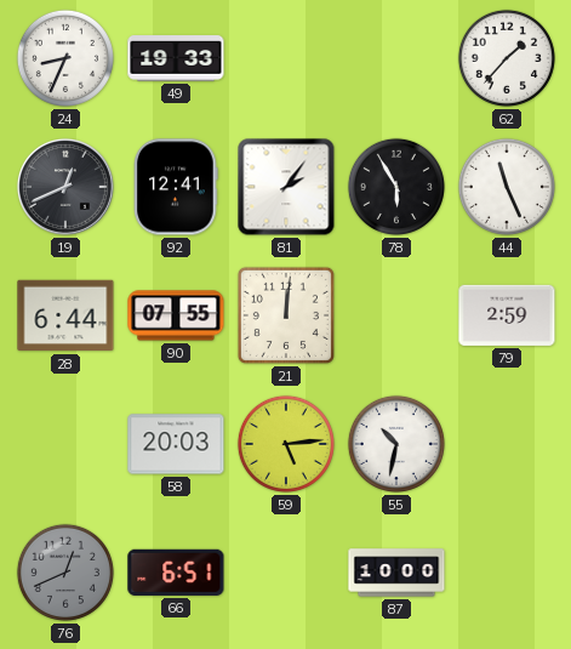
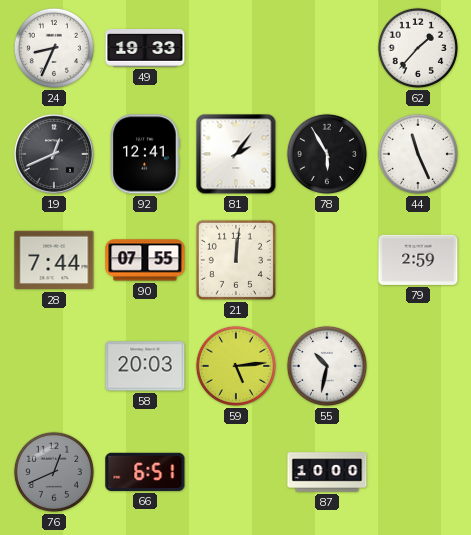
28: 6:44 -> 7:44
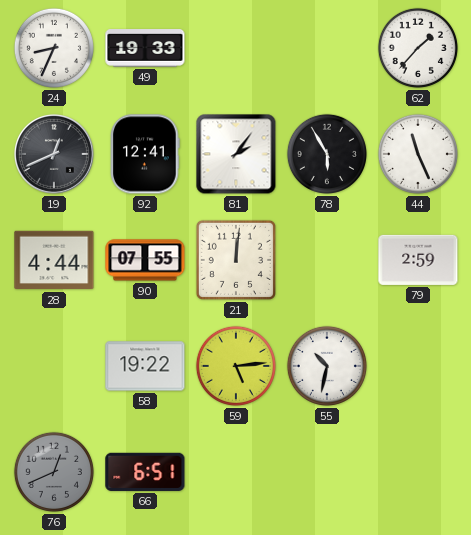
28: 7:44 -> 4:44
58: 20:03 -> 19:22
87: 10:00 -> none
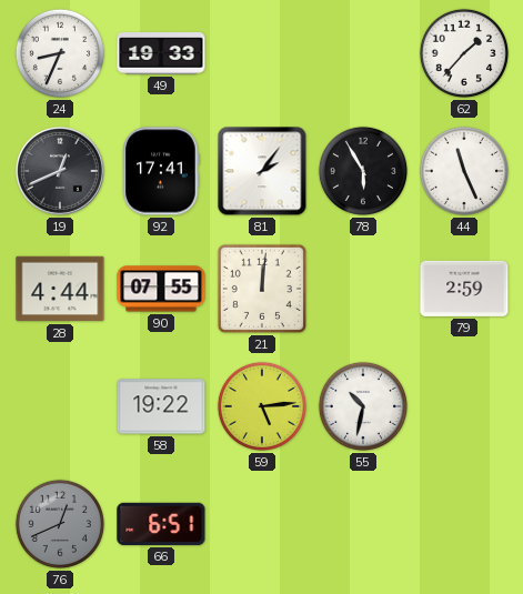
92: 12:41 -> 17:41
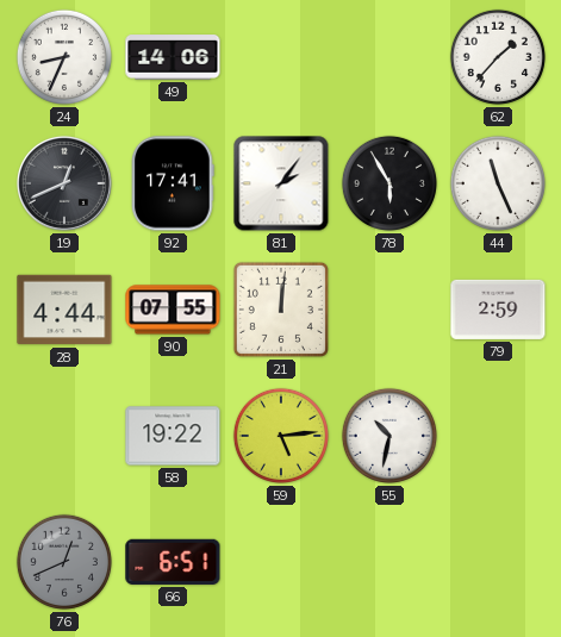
49: 19:33 -> 14:06
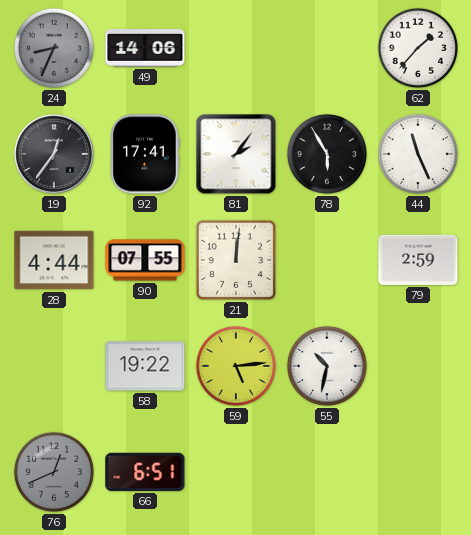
24 dial: white -> grey
19: 12:41 -> 12:36
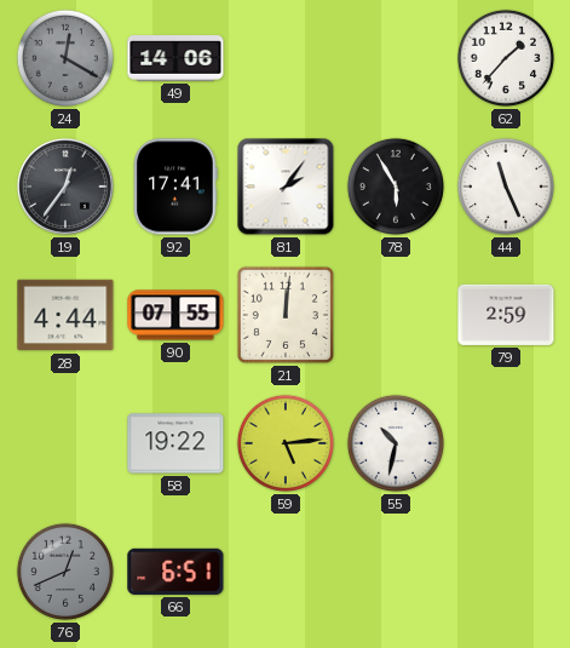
24: 8:34 -> 12:20
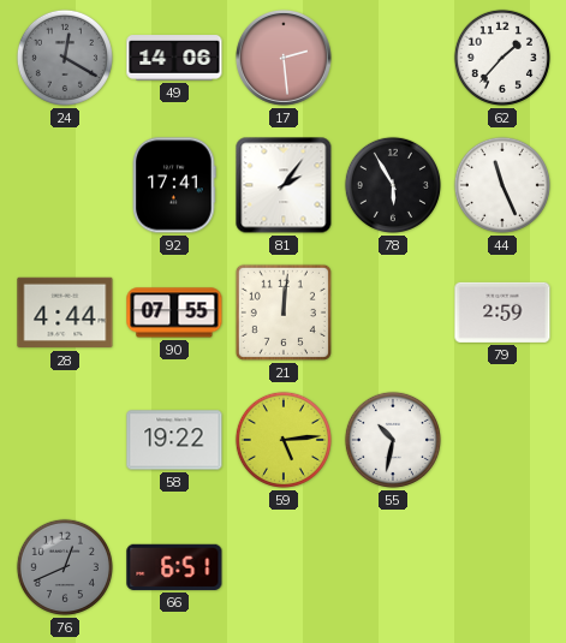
17: none -> 2:29
19: 12:36 -> none
